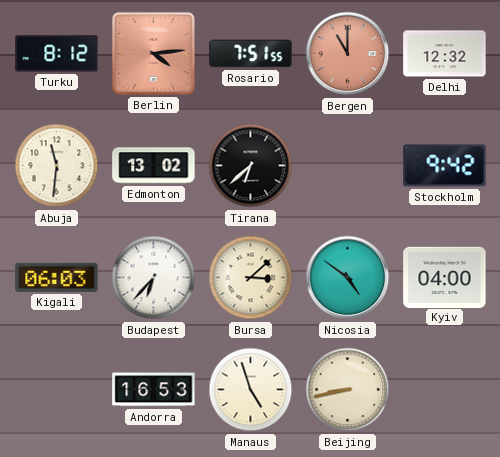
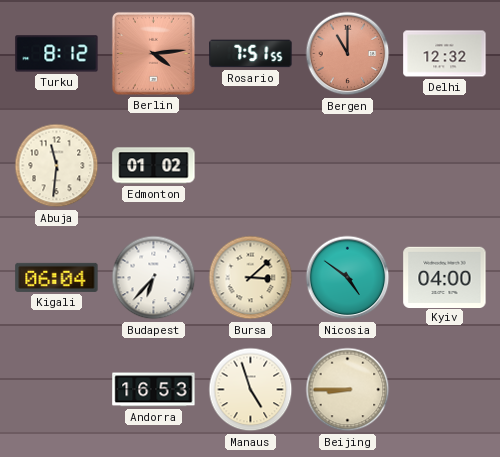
Edmonton: 13:02 -> 01:02
Tirana: 6:38 -> none
Stockholm: 9:42 -> none
Kigali: 06:03 -> 06:04
Beijing: 8:43 -> 8:45
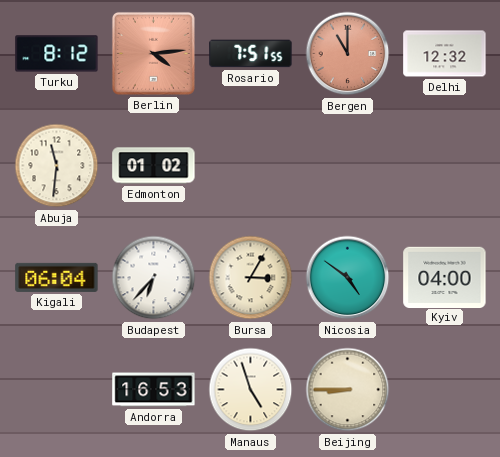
Bursa: 3:08 -> 3:05
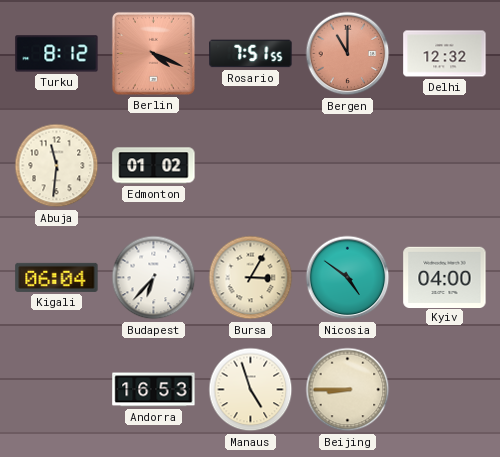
Berlin: 4:14 -> 4:19
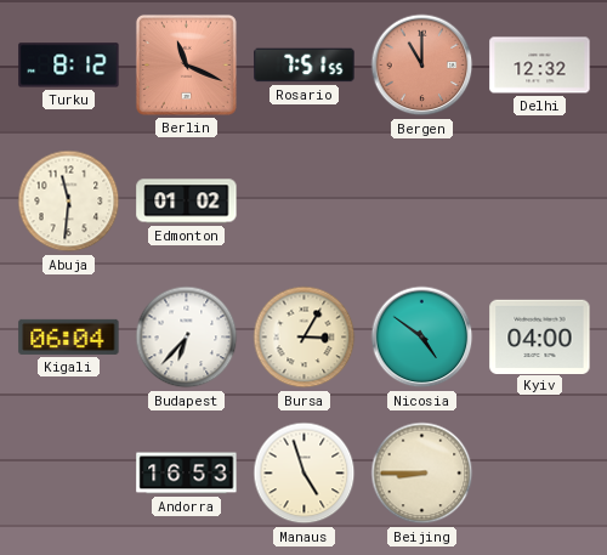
Berlin: 4:19 -> 11:19
